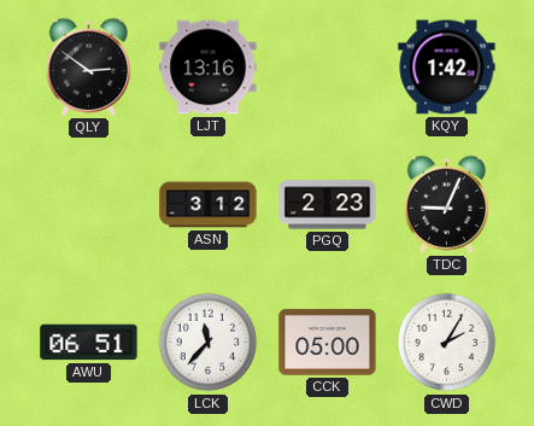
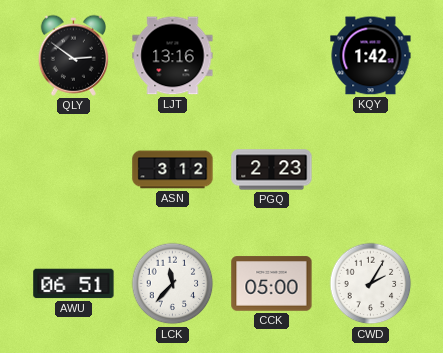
TDC: 9:04 -> none
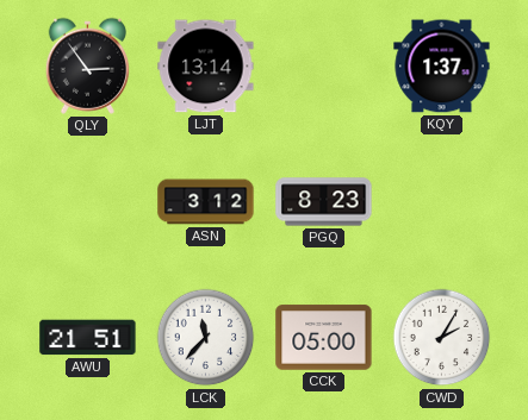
QLY: 2:51 -> 2:54
LJT: 13:16 -> 13:14
KQY: 1:42 -> 1:37
PGQ: 2:23 -> 8:23
AWU: 06:51 -> 21:51
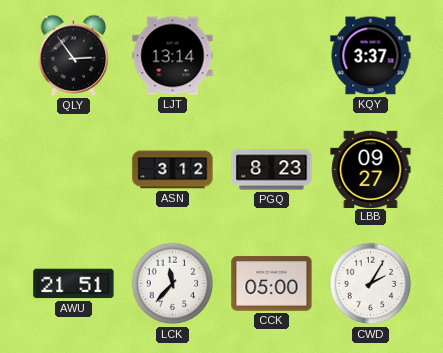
KQY: 1:37 -> 3:37
LBB: none -> 09:27
